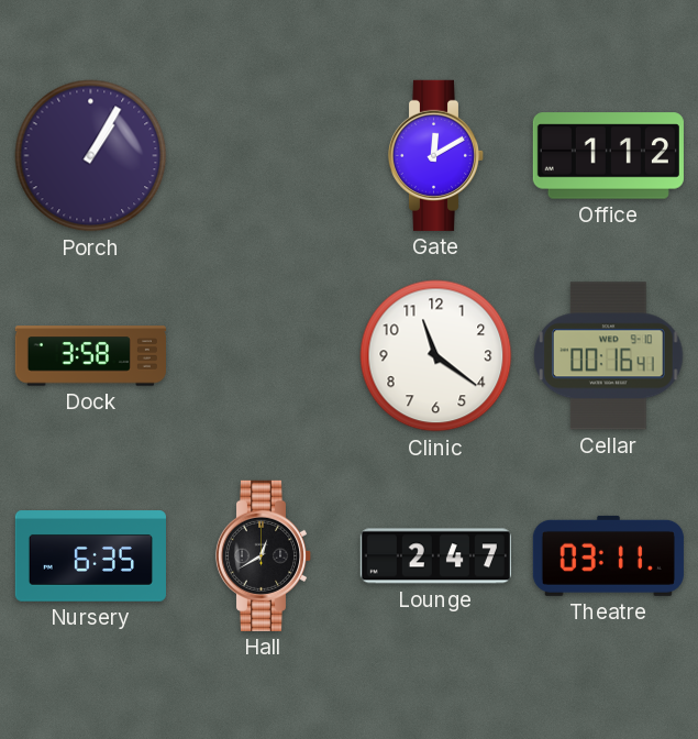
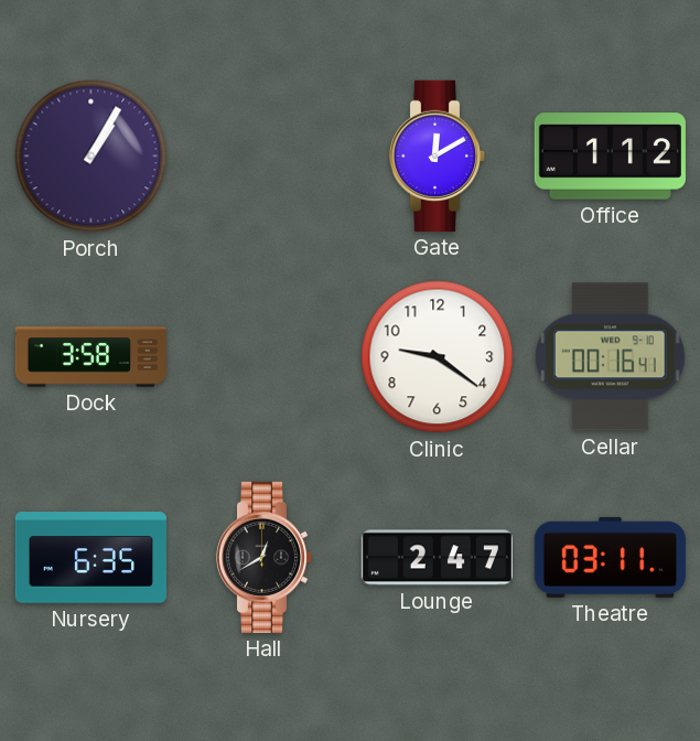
Clinic: 11:21 -> 9:21
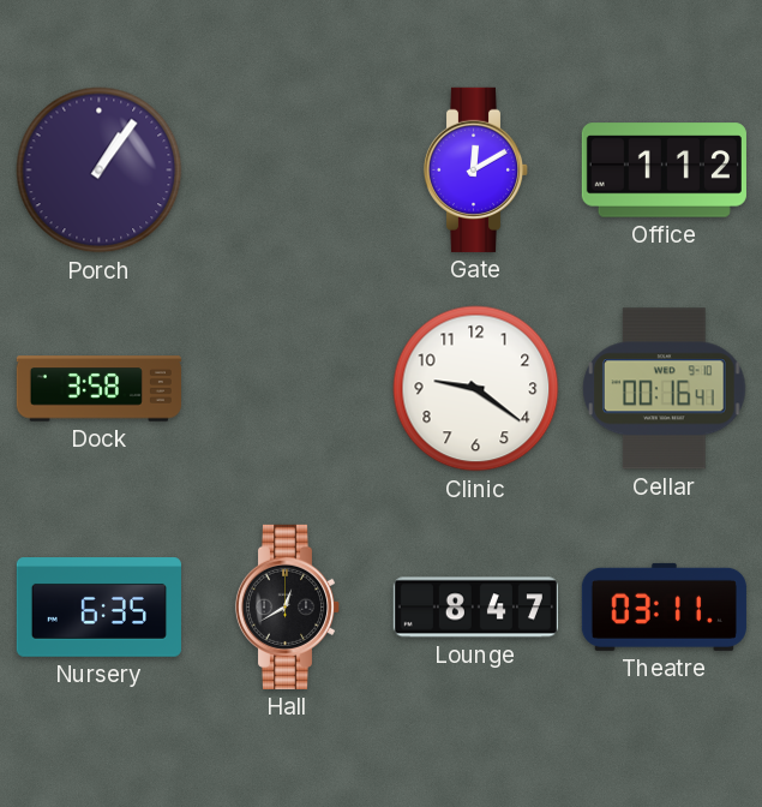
Porch: 1:05 -> 1:06
Lounge: 2:47 -> 8:47
